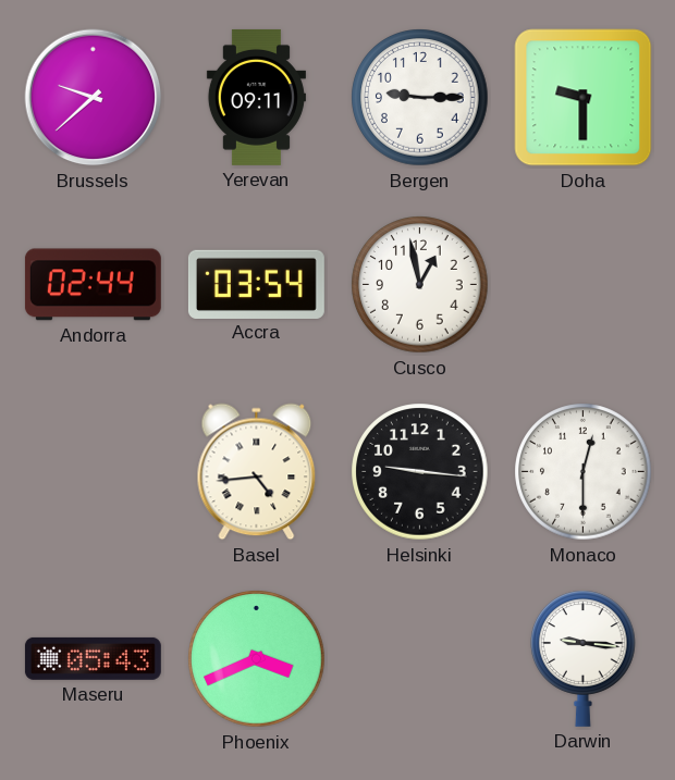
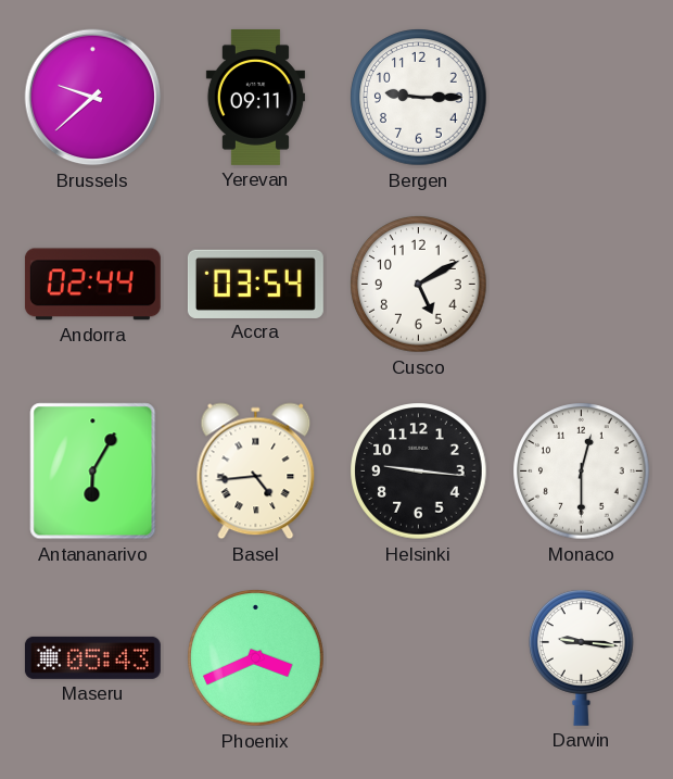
Doha: 9:30 -> none
Cusco: 12:58 -> 5:10
Antananarivo: none -> 6:05
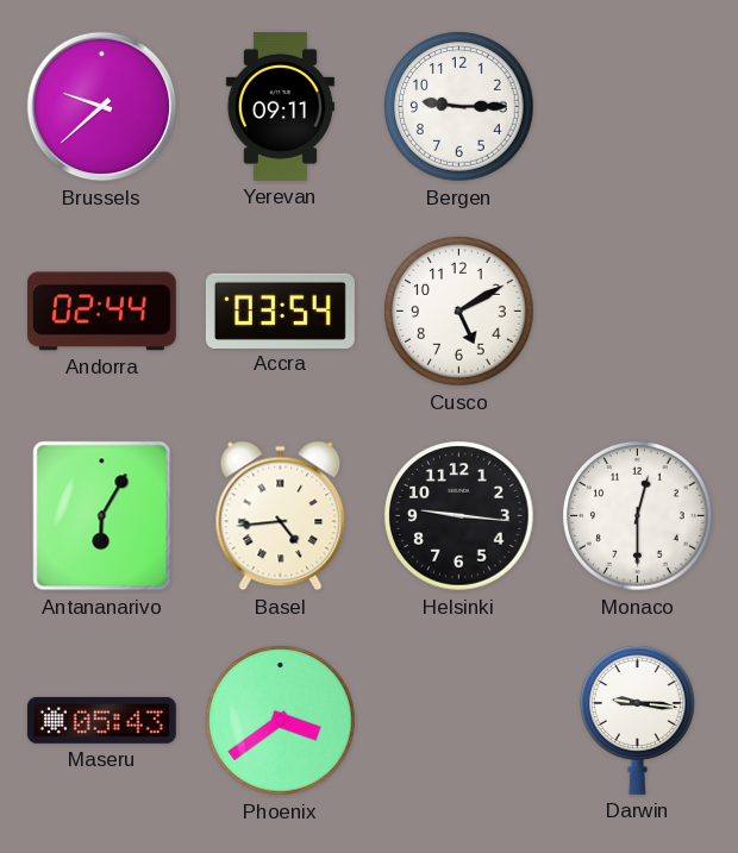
Phoenix: 3:41 -> 3:39
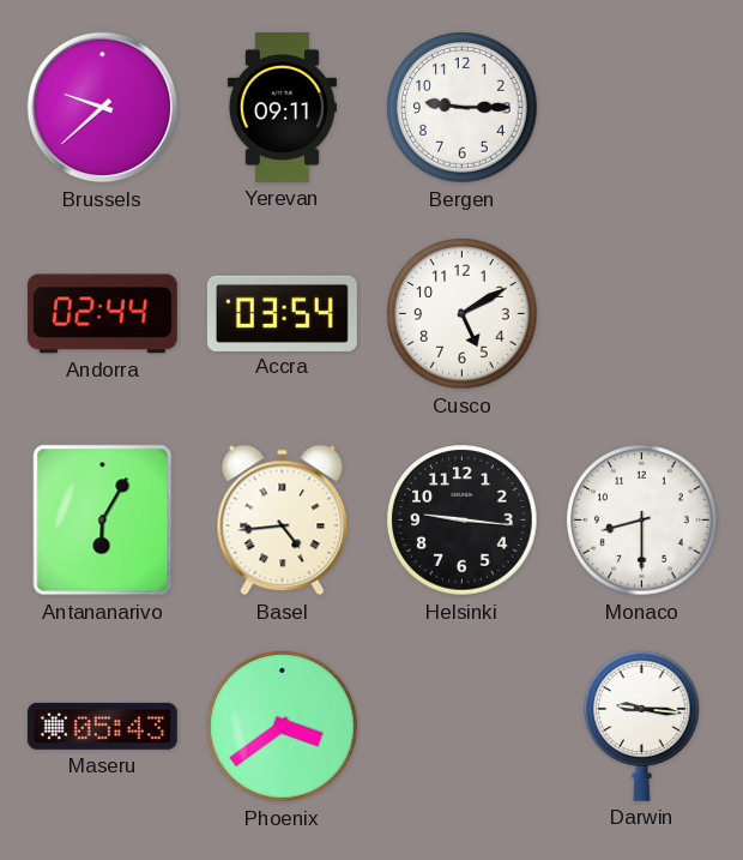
Monaco: 12:30 -> 8:30
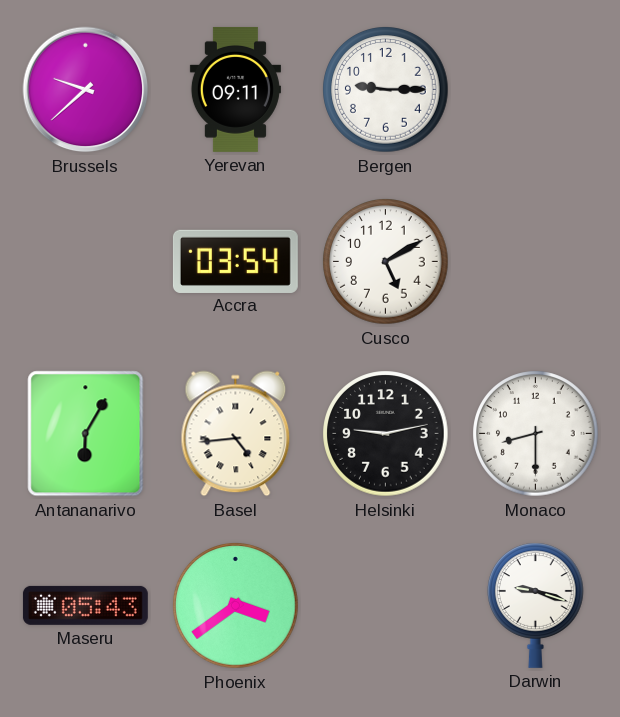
Andorra: 02:44 -> none
Helsinki: 9:16 -> 9:13
Darwin: 9:16 -> 9:18
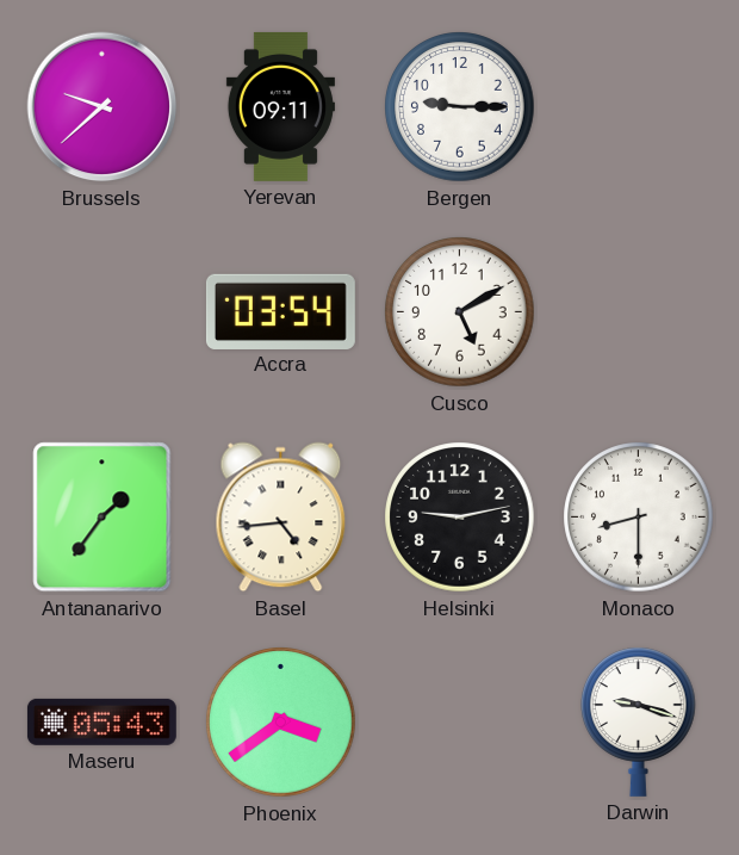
Antananarivo: 6:05 -> 1:36
